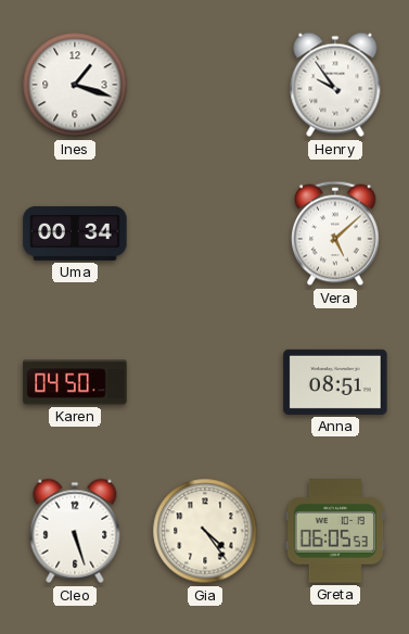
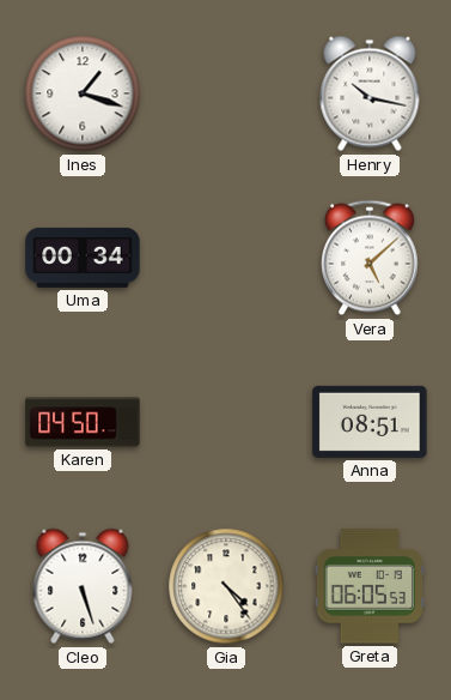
Henry: 9:54 -> 10:17
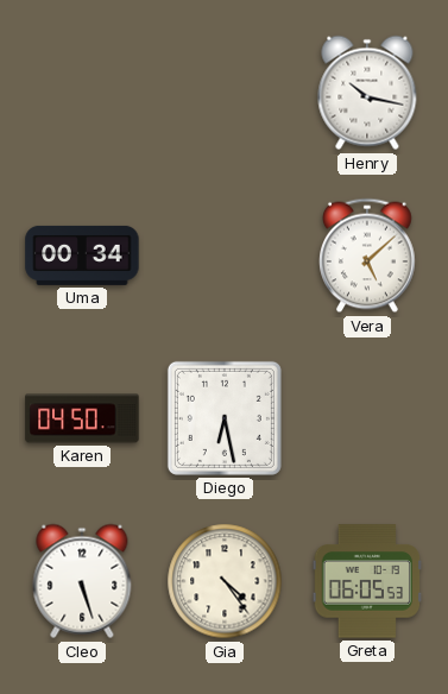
Ines: 1:18 -> none
Diego: none -> 6:28
Anna: 08:51 -> none
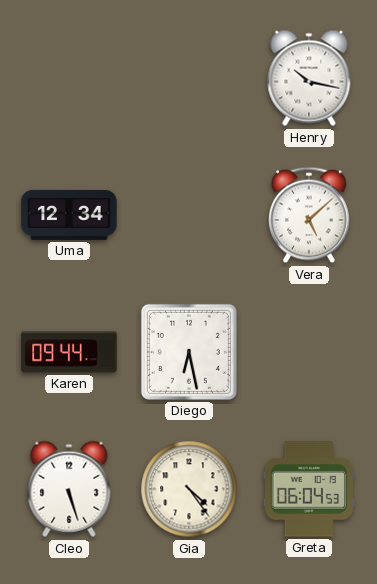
Uma: 00:34 -> 12:34
Karen: 04:50 -> 09:44
Greta: 06:05 -> 06:04
